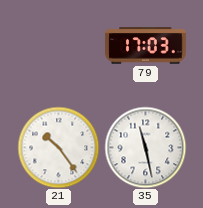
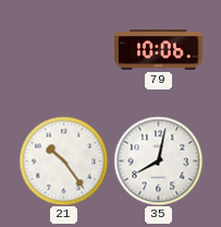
79: 17:03 -> 10:06
35: 11:28 -> 8:02
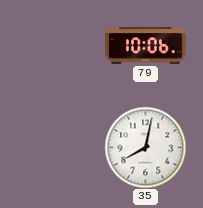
21: 10:24 -> none
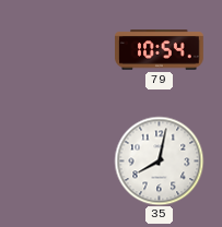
79: 10:06 -> 10:54
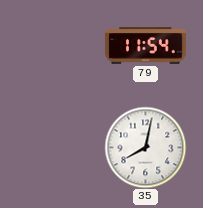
79: 10:54 -> 11:54
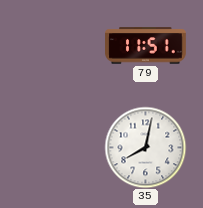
79: 11:54 -> 11:51
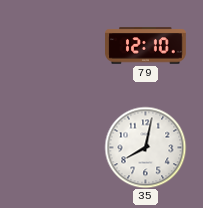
79: 11:51 -> 12:10
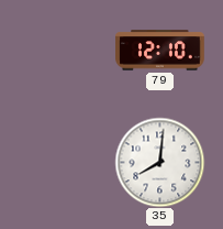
35: 8:02 -> 8:01
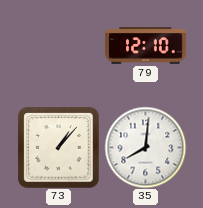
73: none -> 1:07
